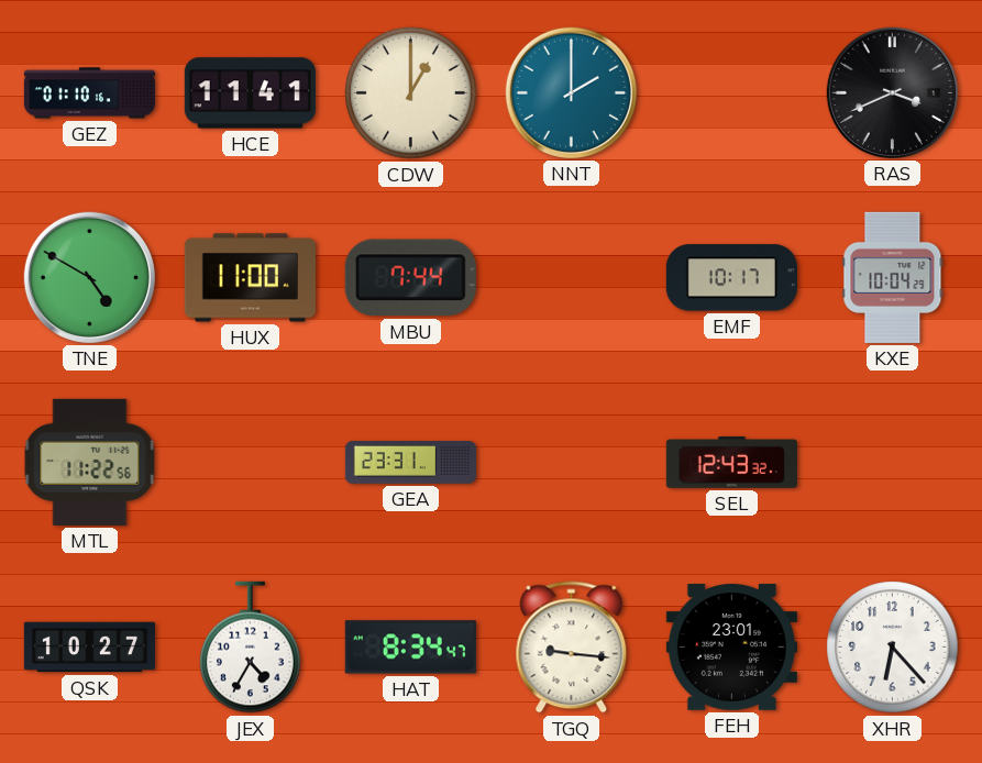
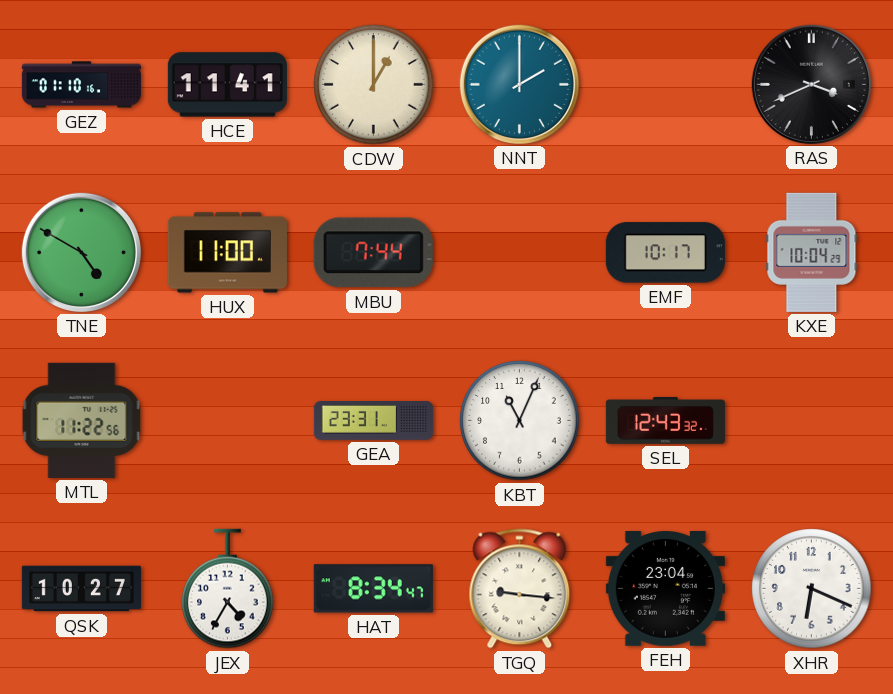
KBT: none -> 11:04
FEH: 23:01 -> 23:04
XHR: 6:23 -> 6:19
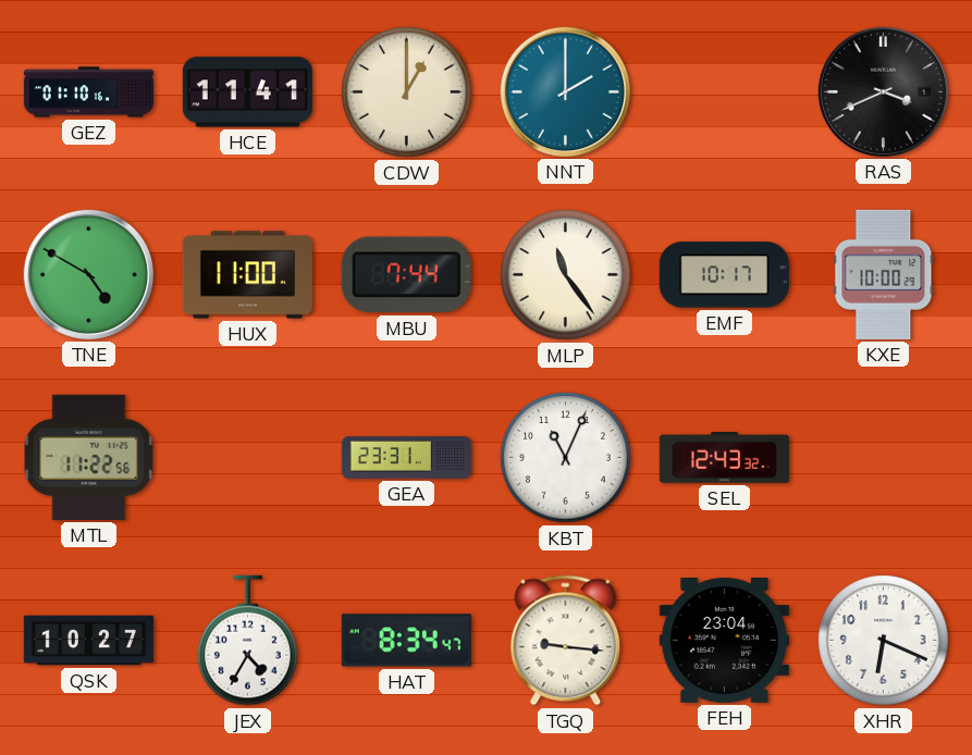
MLP: none -> 11:24
KXE: 10:04 -> 10:00
